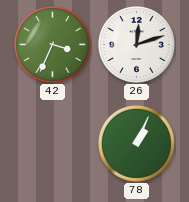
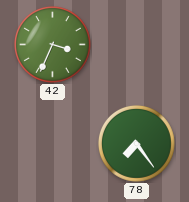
26: 12:12 -> none
78: 1:04 -> 7:24
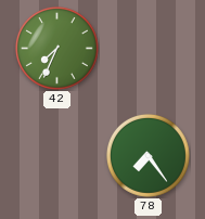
42: 3:34 -> 7:34
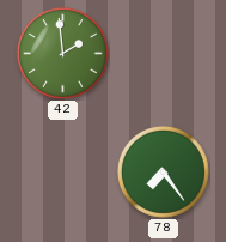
42: 7:34 -> 1:59
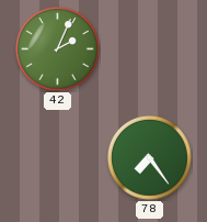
42: 1:59 -> 2:04
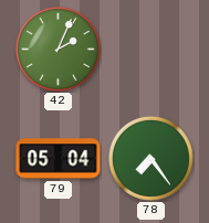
79: none -> 05:04
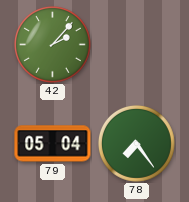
42: 2:04 -> 2:07
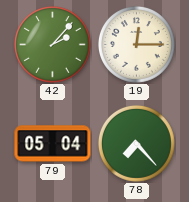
19: none -> 12:15
78: 7:24 -> 7:23
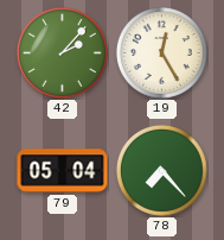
19: 12:15 -> 12:25
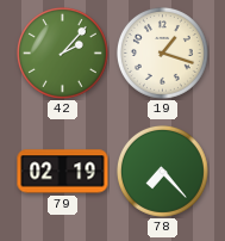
19: 12:25 -> 1:18
79: 05:04 -> 02:19
